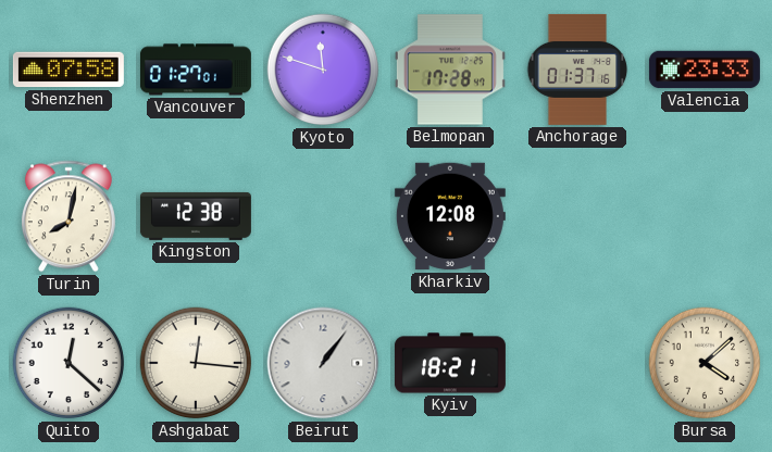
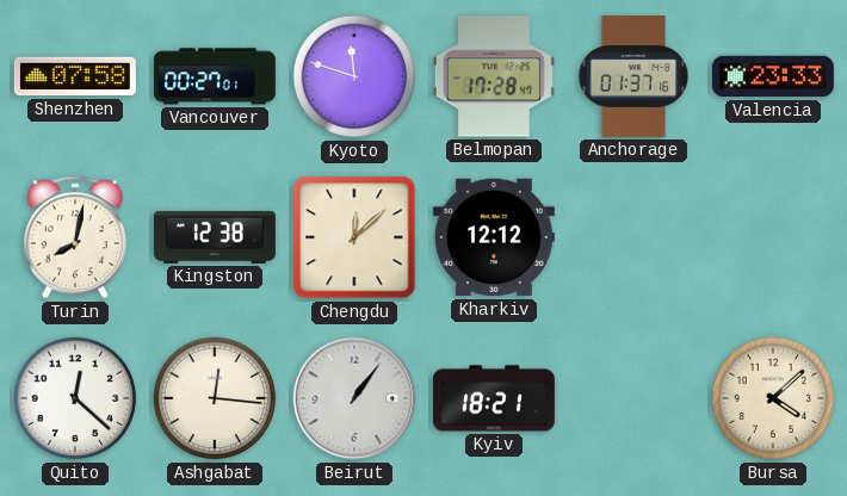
Vancouver: 01:27 -> 00:27
Chengdu: none -> 12:08
Kharkiv: 12:08 -> 12:12
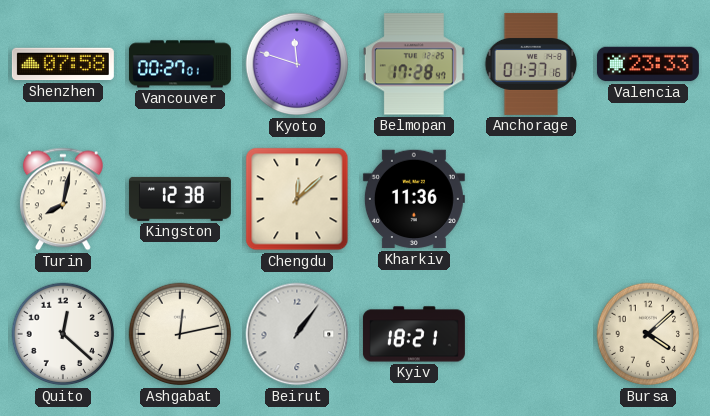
Kharkiv: 12:12 -> 11:36
Ashgabat: 12:16 -> 12:13
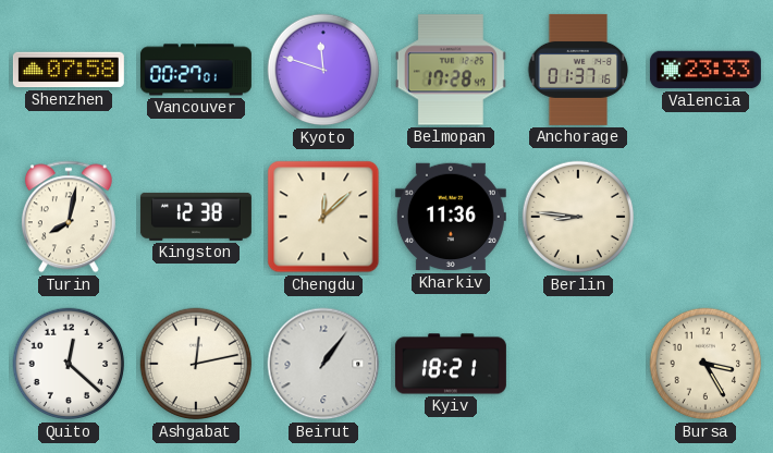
Berlin: none -> 8:46
Bursa: 4:08 -> 3:25
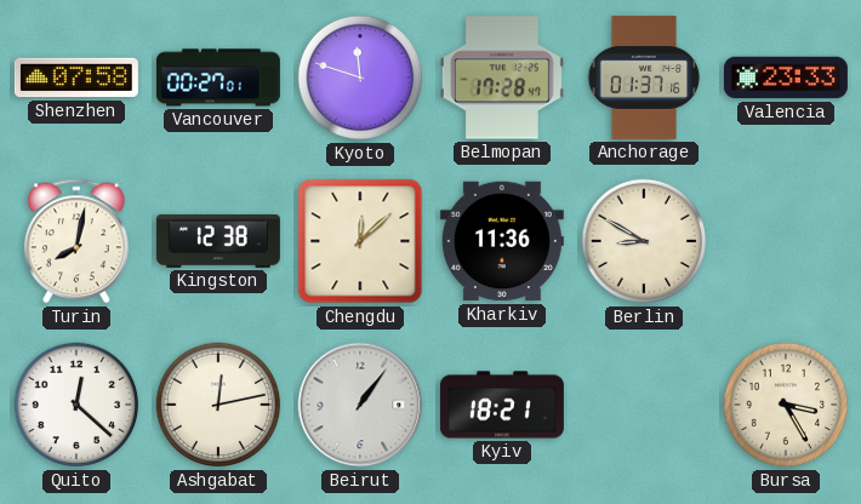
Berlin: 8:46 -> 8:50
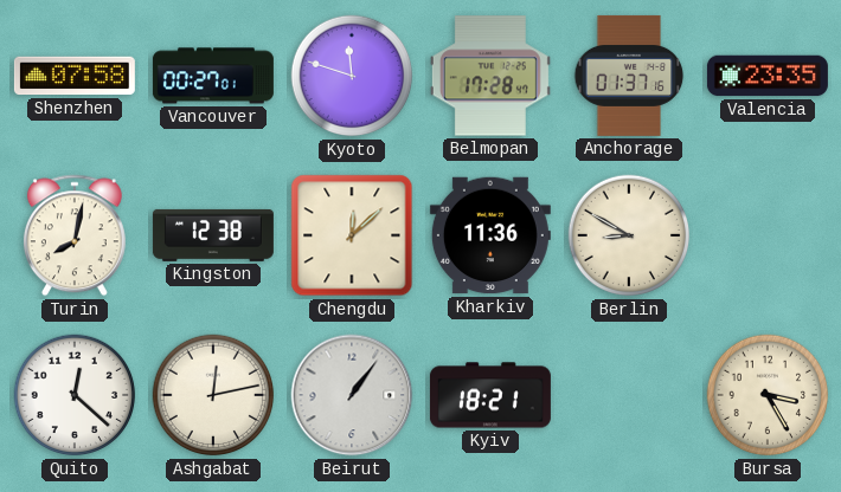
Valencia: 23:33 -> 23:35
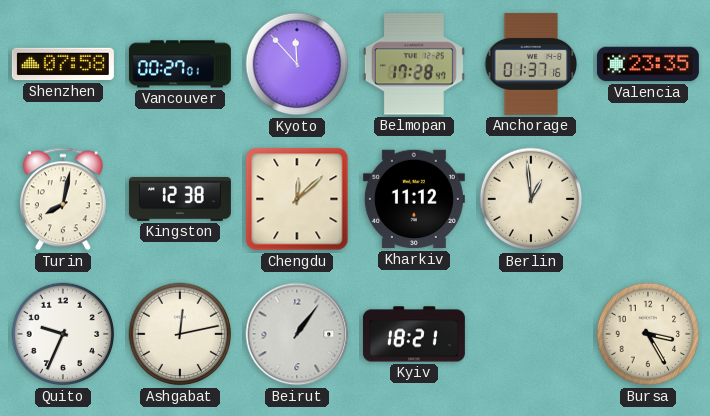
Kyoto: 11:48 -> 11:53
Kharkiv: 11:36 -> 11:12
Berlin: 8:50 -> 12:59
Quito: 12:22 -> 9:34
